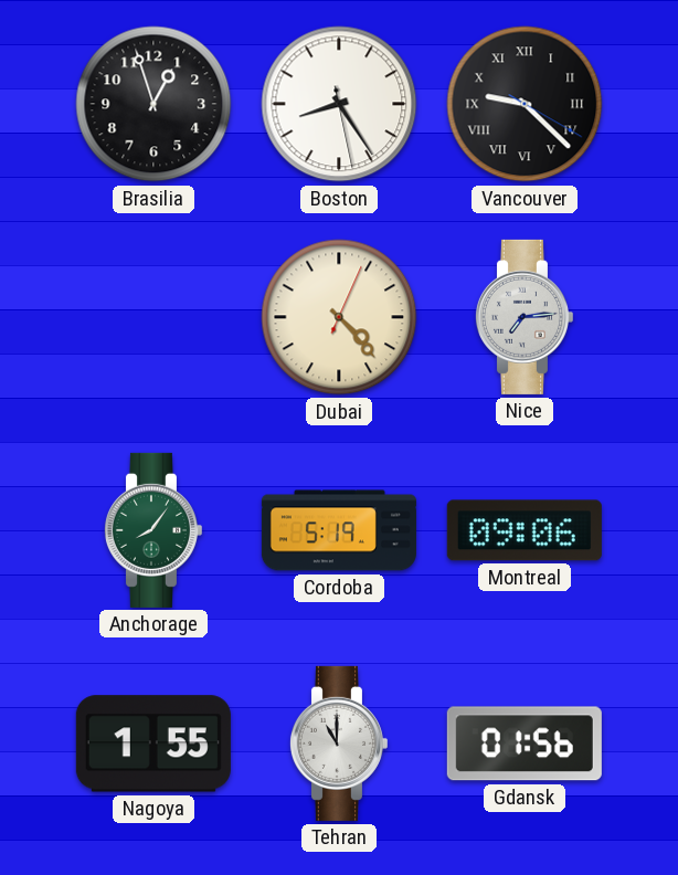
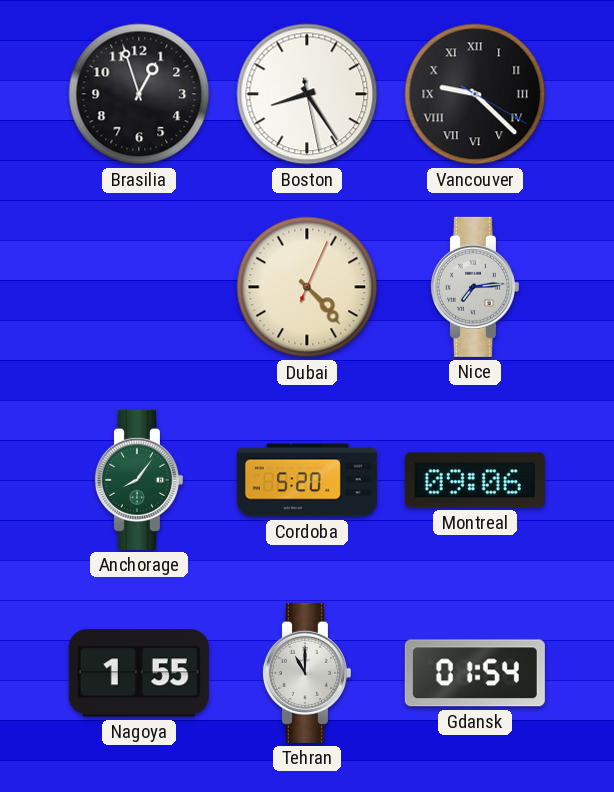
Cordoba: 5:19 -> 5:20
Gdansk: 01:56 -> 01:54
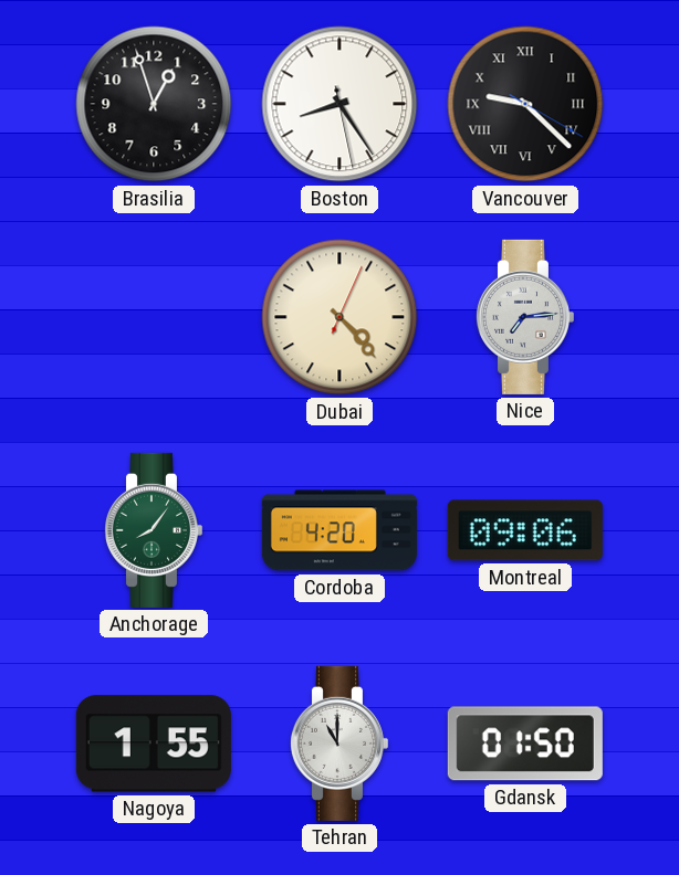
Cordoba: 5:20 -> 4:20
Gdansk: 01:54 -> 01:50
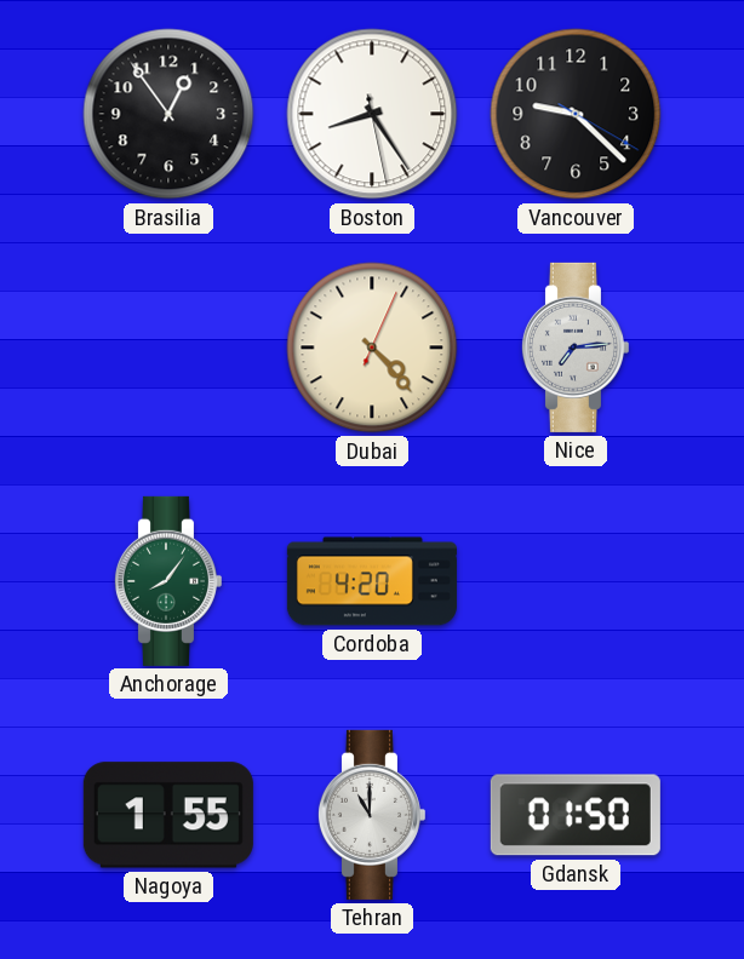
Brasilia: 12:57 -> 12:54
Vancouver numerals: Roman -> Arabic
Montreal: 09:06 -> none
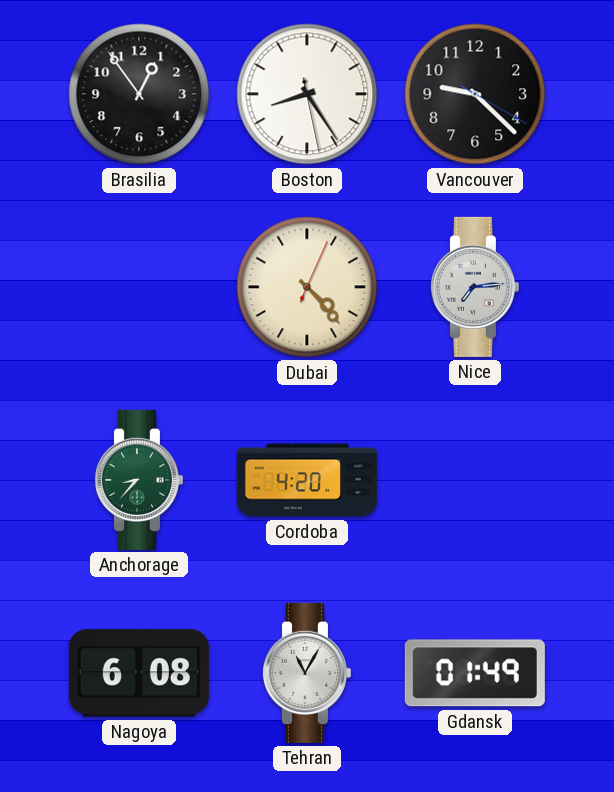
Anchorage: 8:06 -> 8:37
Nagoya: 1:55 -> 6:08
Tehran: 11:00 -> 11:05
Gdansk: 01:50 -> 01:49
